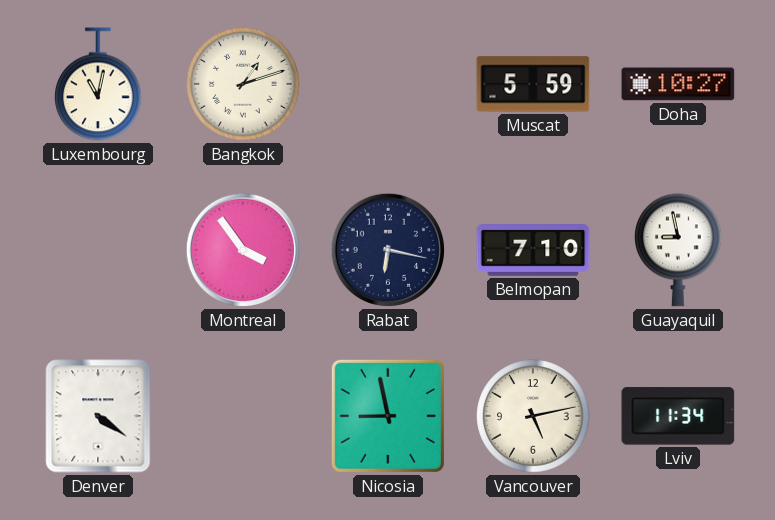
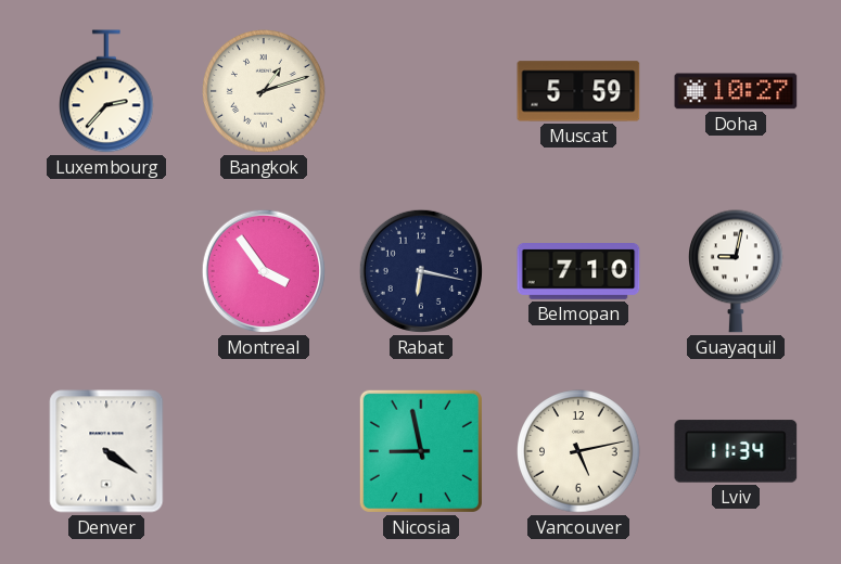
Luxembourg: 11:02 -> 2:37
Guayaquil: 8:58 -> 9:02
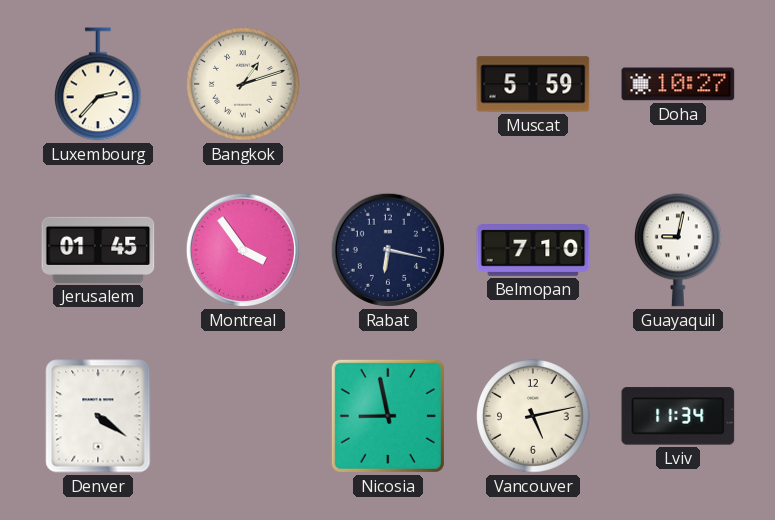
Jerusalem: none -> 01:45
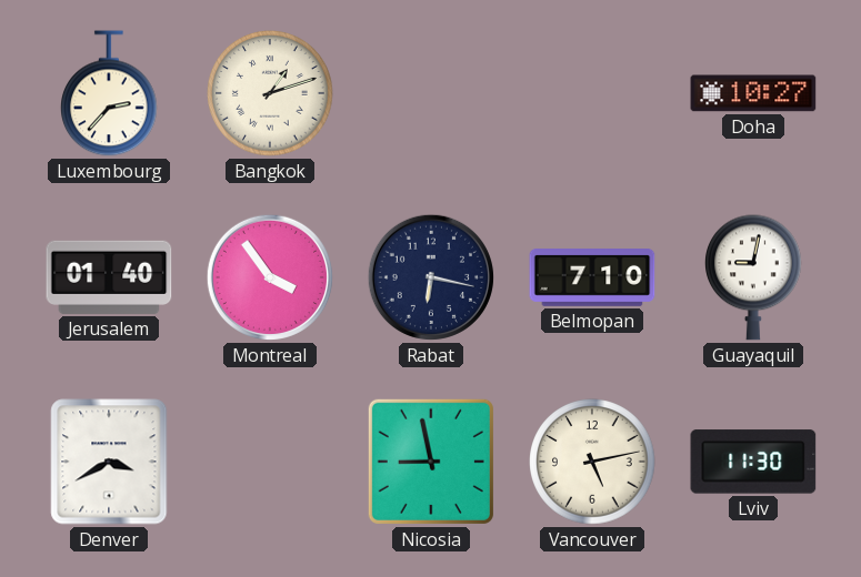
Muscat: 5:59 -> none
Jerusalem: 01:45 -> 01:40
Denver: 4:21 -> 3:40
Lviv: 11:34 -> 11:30
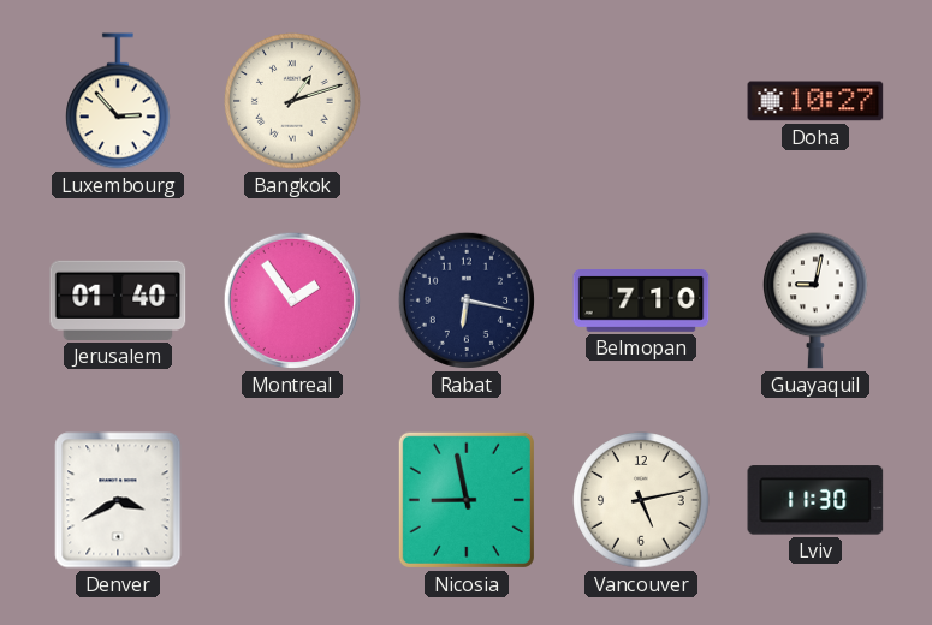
Luxembourg: 2:37 -> 2:53
Montreal: 3:54 -> 1:54
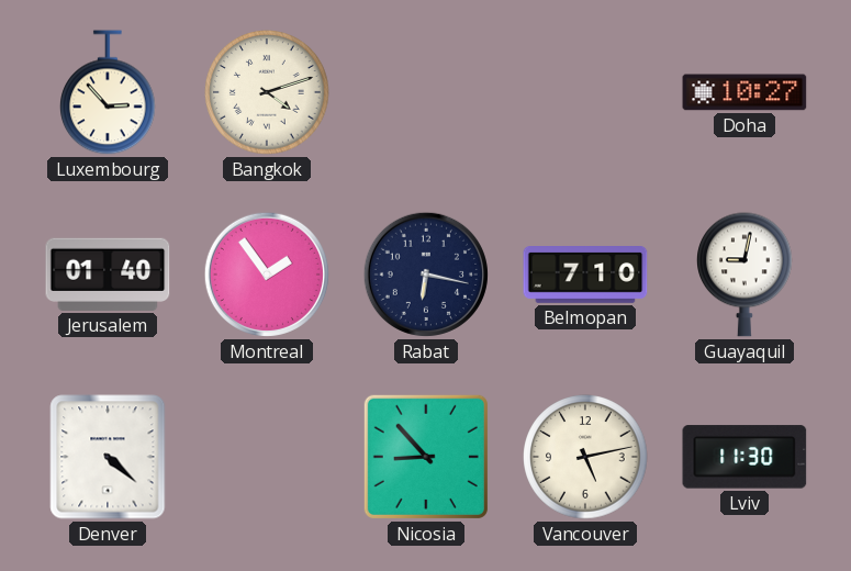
Bangkok: 1:12 -> 4:12
Denver: 3:40 -> 4:22
Nicosia: 8:58 -> 8:53
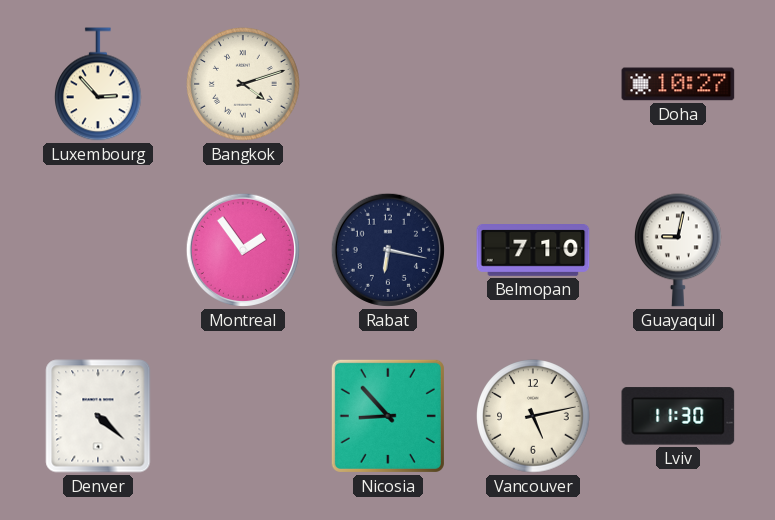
Jerusalem: 01:40 -> none
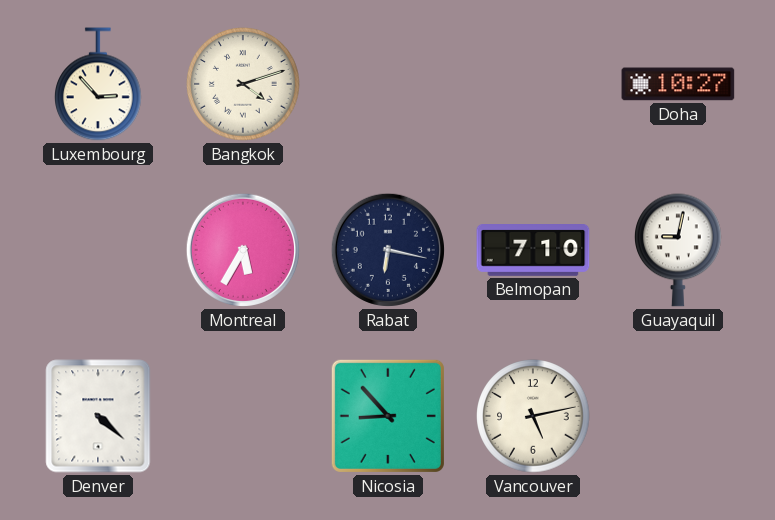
Montreal: 1:54 -> 5:35
Lviv: 11:30 -> none
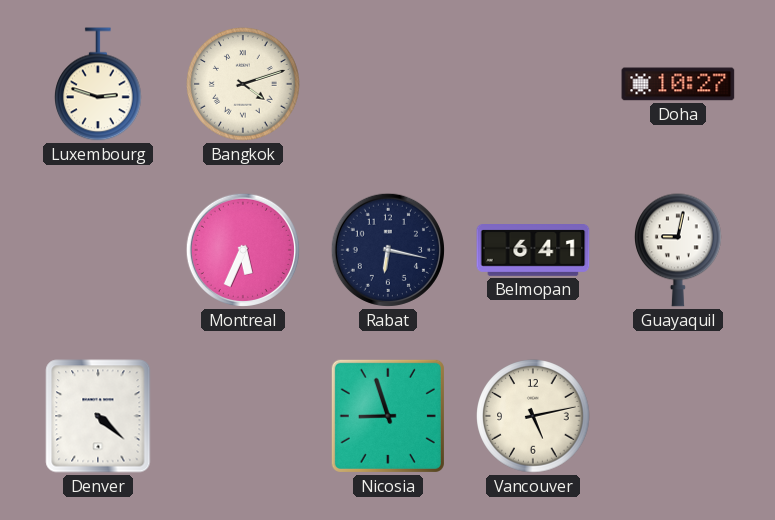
Luxembourg: 2:53 -> 2:48
Montreal: 5:35 -> 5:34
Belmopan: 7:10 -> 6:41
Nicosia: 8:53 -> 8:57
